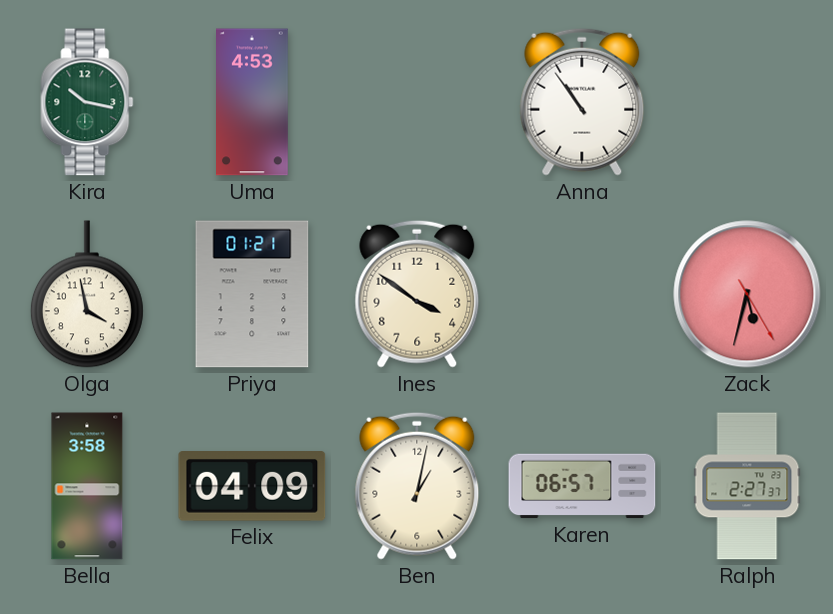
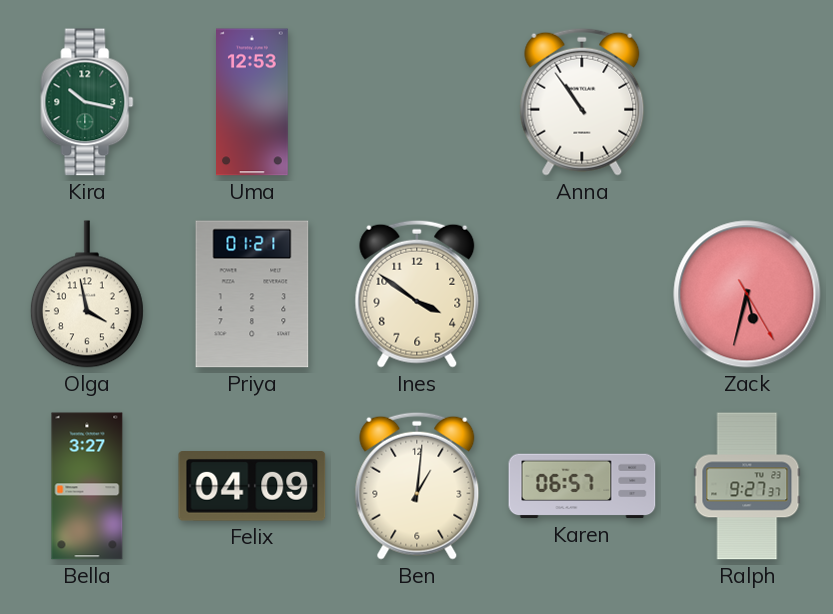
Uma: 4:53 -> 12:53
Bella: 3:58 -> 3:27
Ben: 1:02 -> 1:01
Ralph: 2:27 -> 9:27
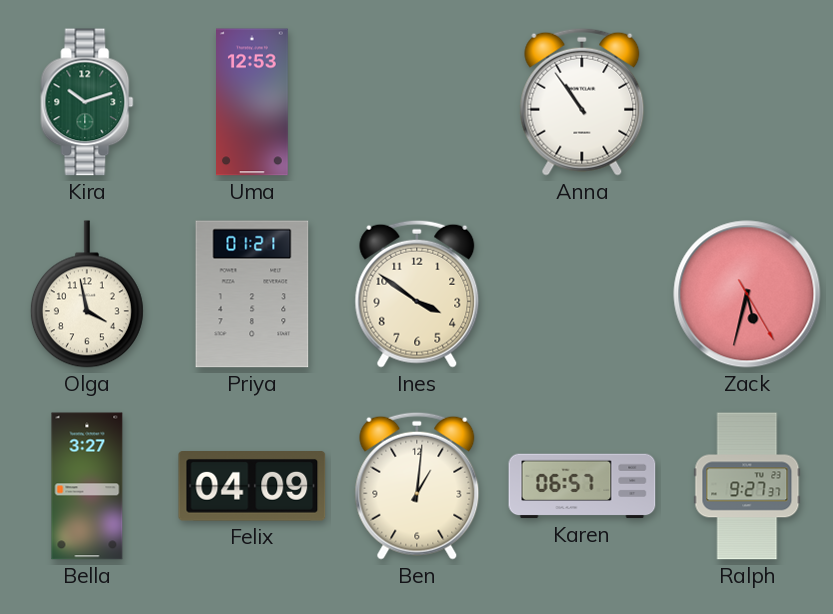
Kira: 10:17 -> 10:12
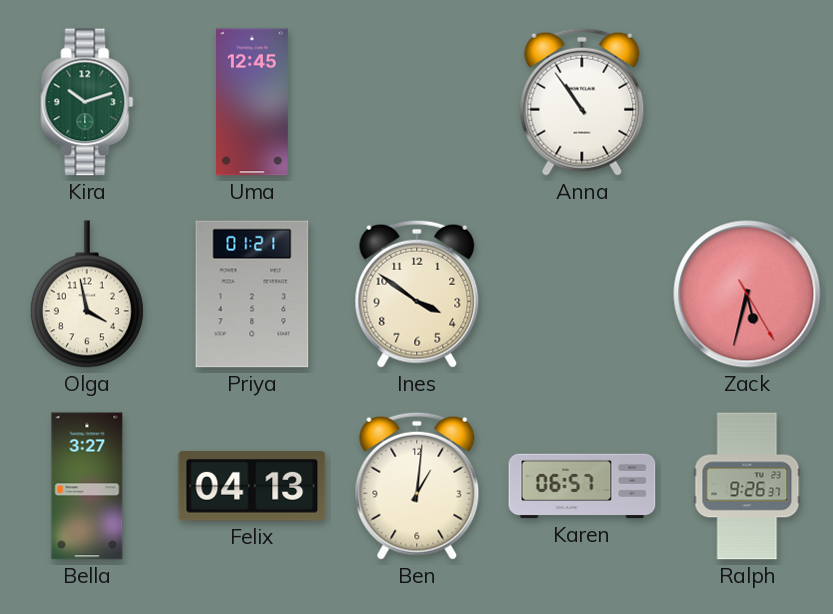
Uma: 12:53 -> 12:45
Felix: 04:09 -> 04:13
Ralph: 9:27 -> 9:26
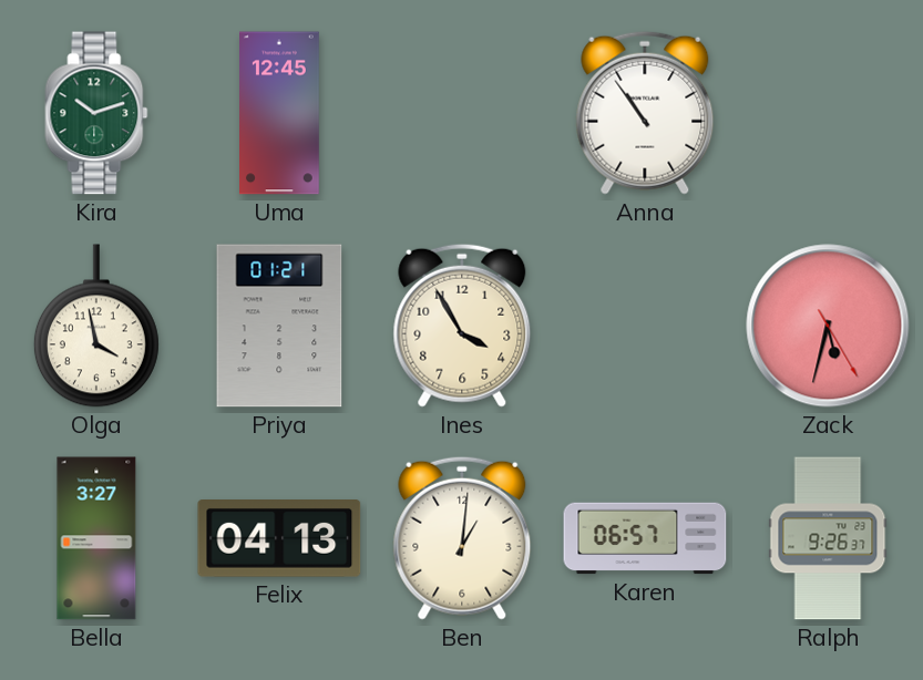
Ines: 3:51 -> 3:55
